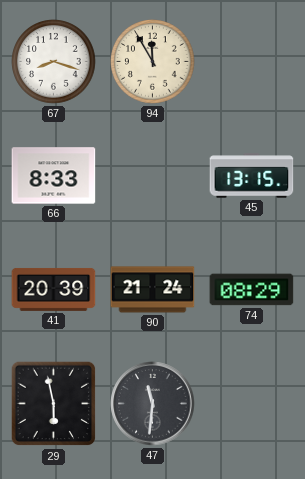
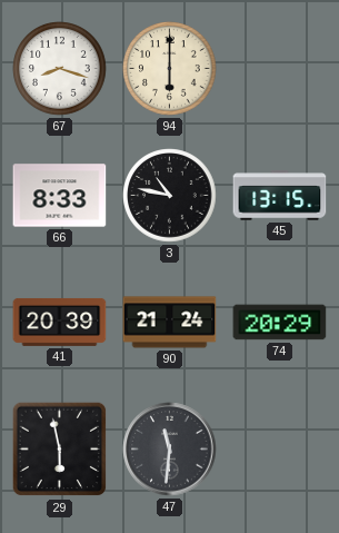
94: 11:55 -> 6:00
3: none -> 10:47
74: 08:29 -> 20:29
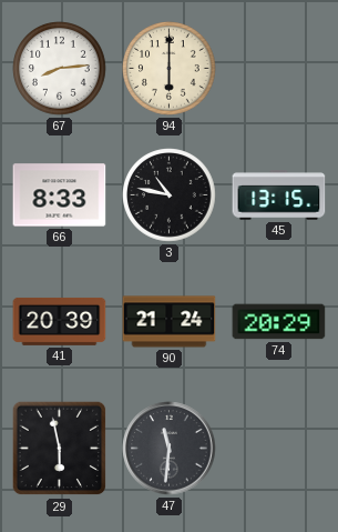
67: 8:18 -> 8:14
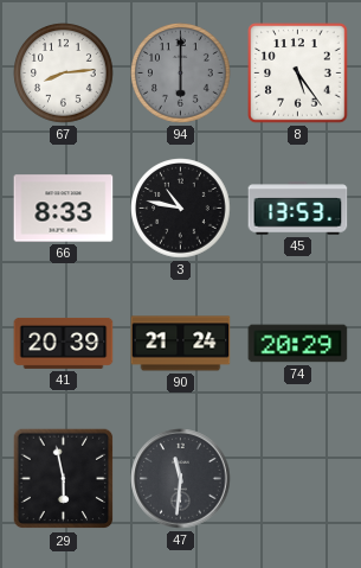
94 dial: cream -> grey
8: none -> 5:24
45: 13:15 -> 13:53
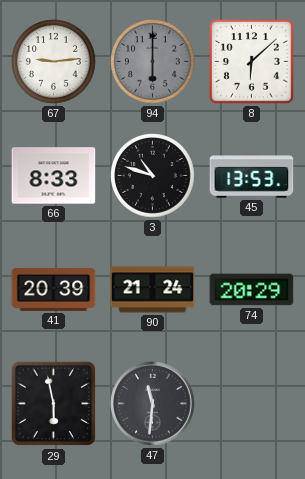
67: 8:14 -> 9:14
8: 5:24 -> 6:08
3: 10:47 -> 10:48
